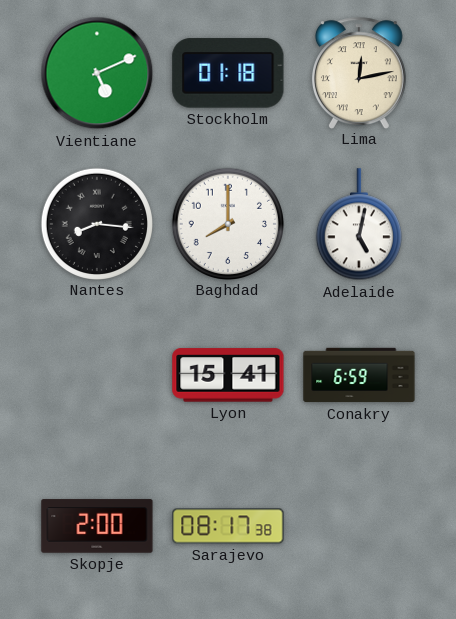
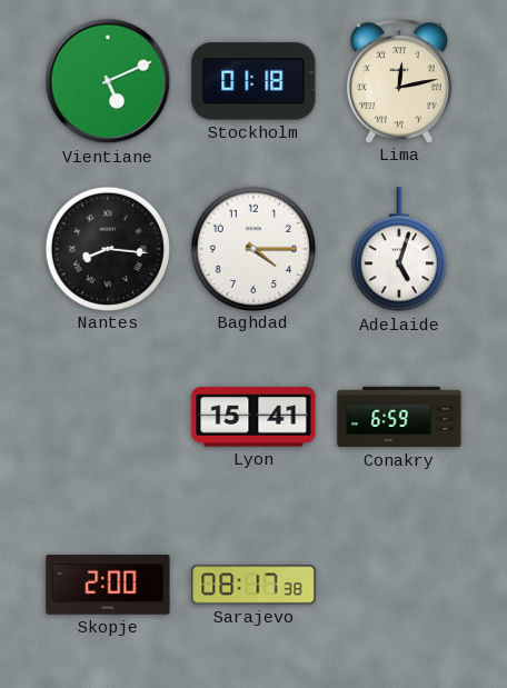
Baghdad: 8:00 -> 4:15
Adelaide: 5:02 -> 5:03
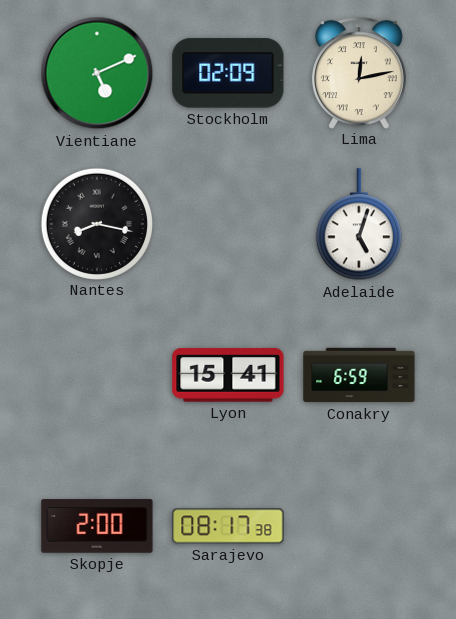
Stockholm: 01:18 -> 02:09
Nantes: 8:16 -> 8:17
Baghdad: 4:15 -> none
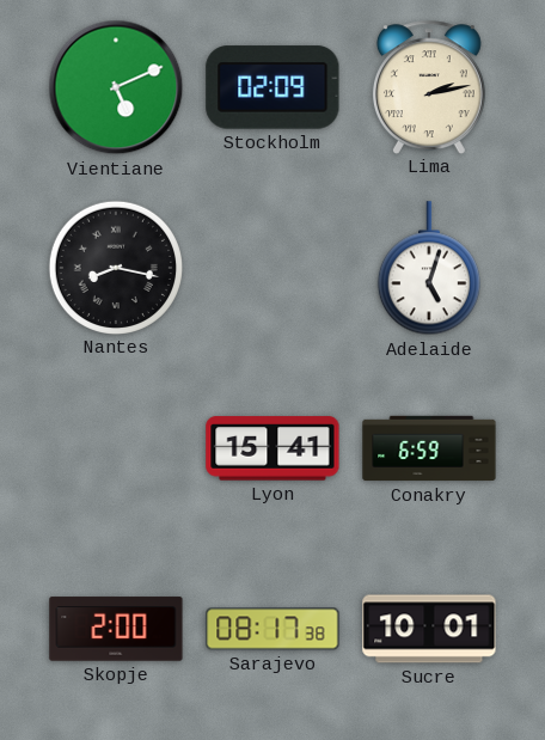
Lima: 12:13 -> 2:13
Sucre: none -> 10:01
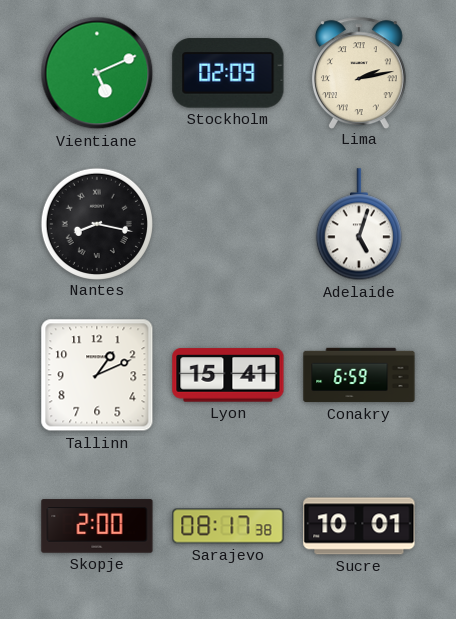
Tallinn: none -> 1:11
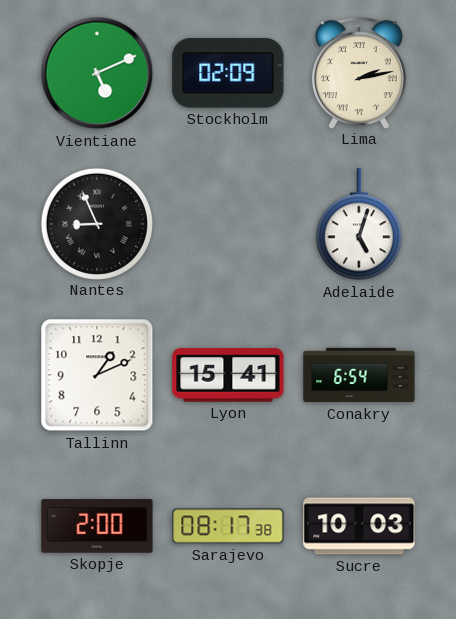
Nantes: 8:17 -> 8:56
Conakry: 6:59 -> 6:54
Sucre: 10:01 -> 10:03
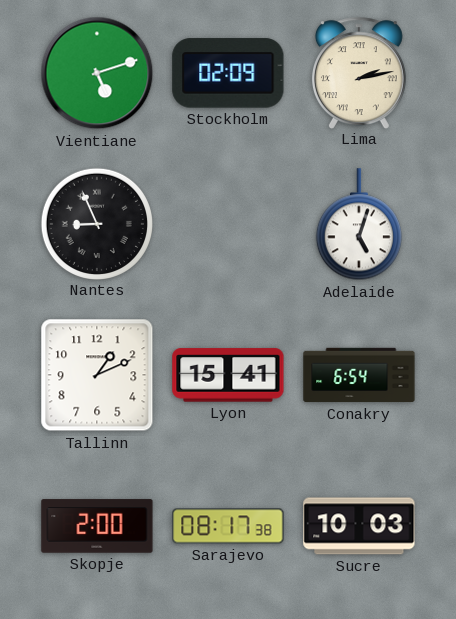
Vientiane: 5:11 -> 5:12
